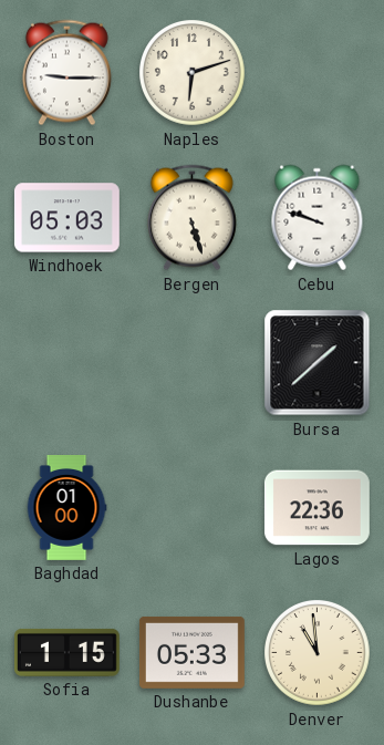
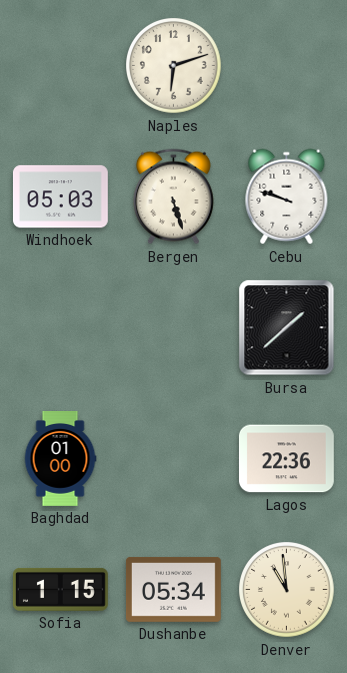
Boston: 9:15 -> none
Dushanbe: 05:33 -> 05:34
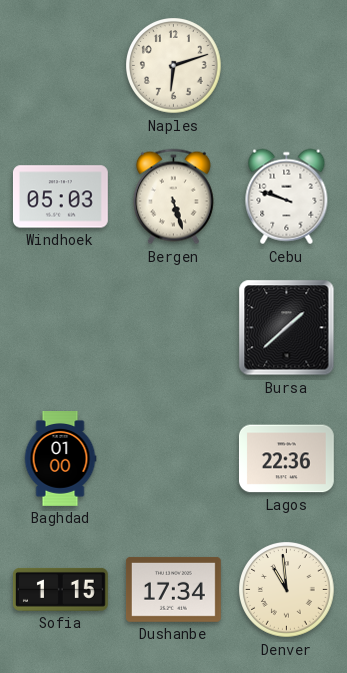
Dushanbe: 05:34 -> 17:34
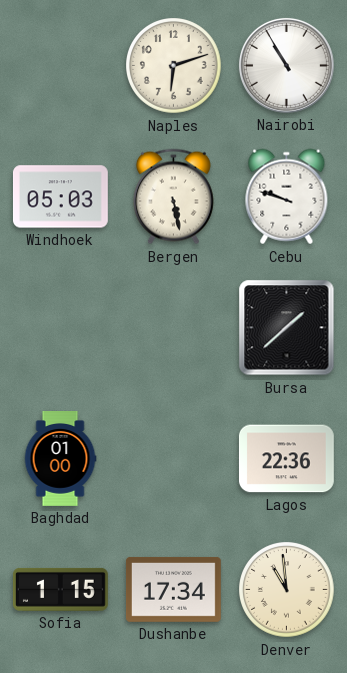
Nairobi: none -> 10:55
Bergen: 5:27 -> 5:28
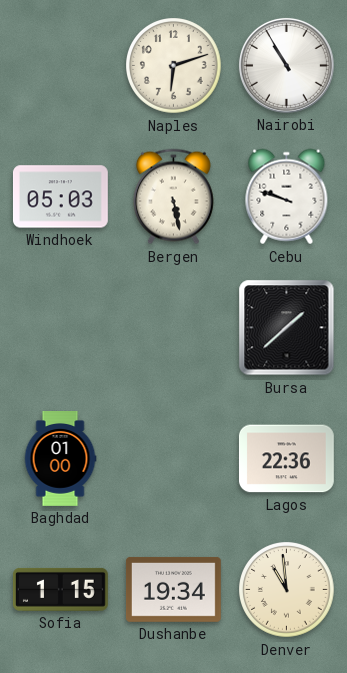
Dushanbe: 17:34 -> 19:34
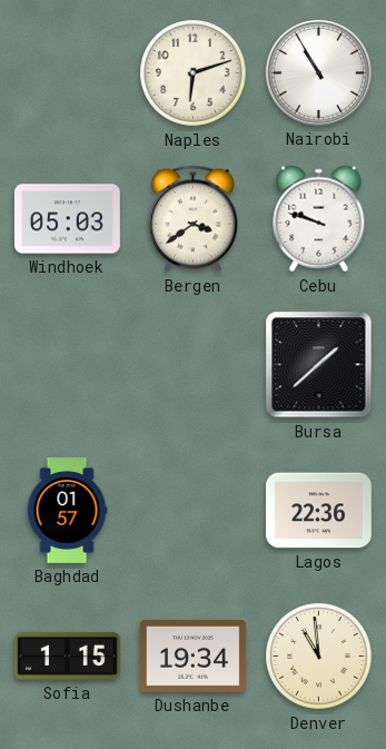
Bergen: 5:28 -> 3:39
Baghdad: 01:00 -> 01:57
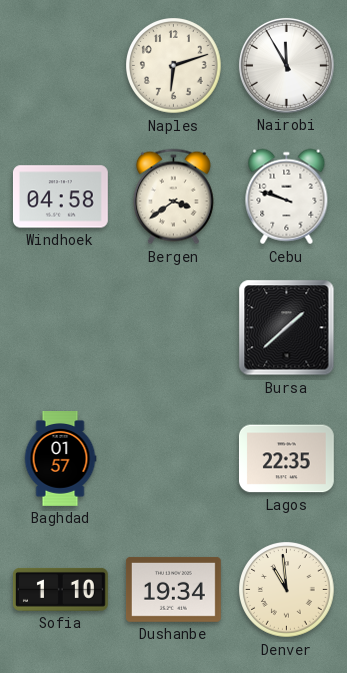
Nairobi: 10:55 -> 11:55
Windhoek: 05:03 -> 04:58
Lagos: 22:36 -> 22:35
Sofia: 1:15 -> 1:10
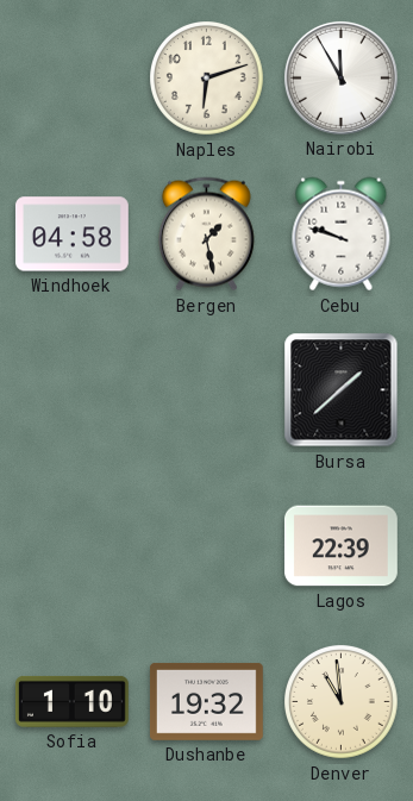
Bergen: 3:39 -> 1:28
Baghdad: 01:57 -> none
Lagos: 22:35 -> 22:39
Dushanbe: 19:34 -> 19:32
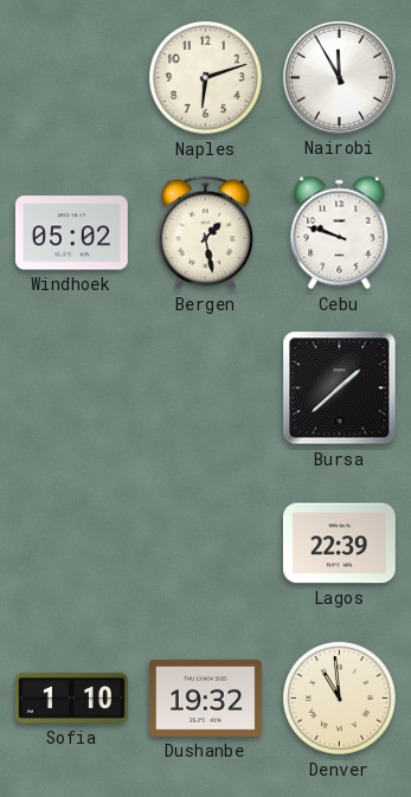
Windhoek: 04:58 -> 05:02
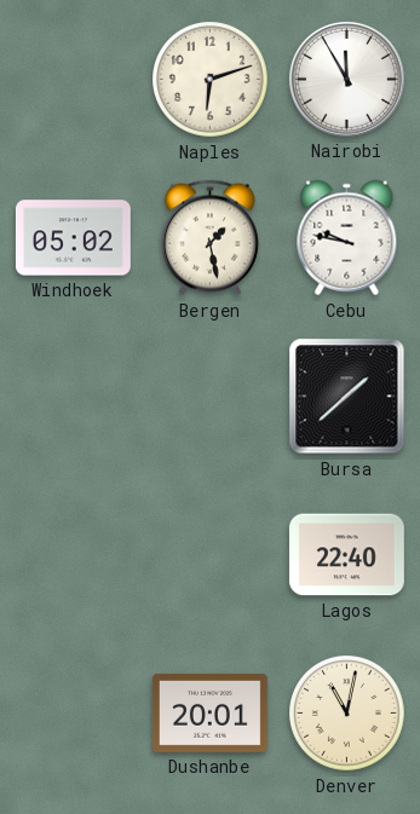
Cebu: 9:48 -> 9:47
Lagos: 22:39 -> 22:40
Sofia: 1:10 -> none
Dushanbe: 19:32 -> 20:01
Denver: 10:59 -> 11:02
